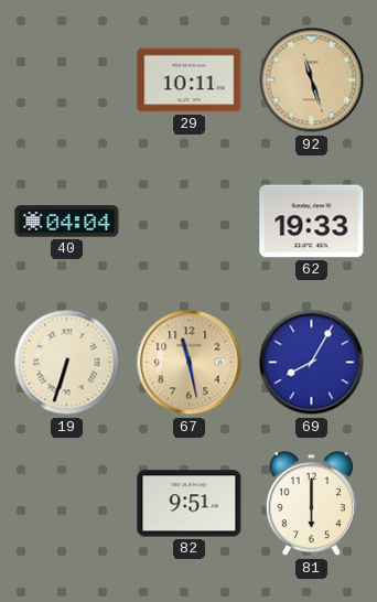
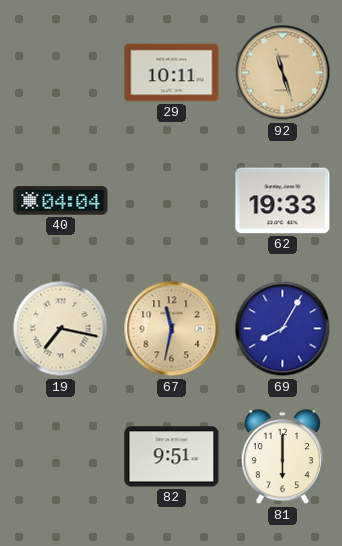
19: 6:33 -> 7:17
67: 11:28 -> 11:32
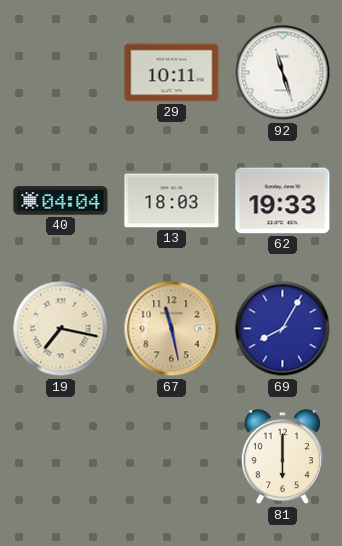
92 dial: champagne -> white
13: none -> 18:03
67: 11:32 -> 11:28
82: 9:51 -> none
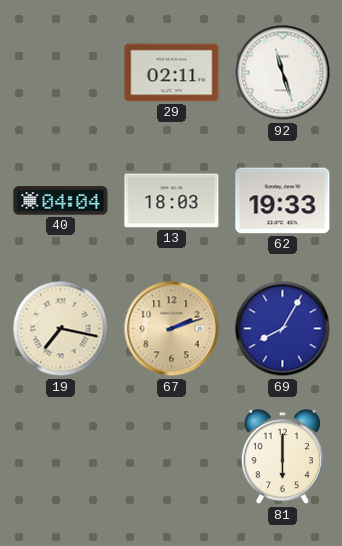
29: 10:11 -> 02:11
67: 11:28 -> 2:12
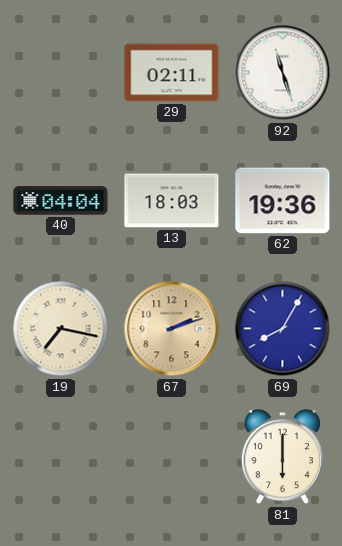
62: 19:33 -> 19:36
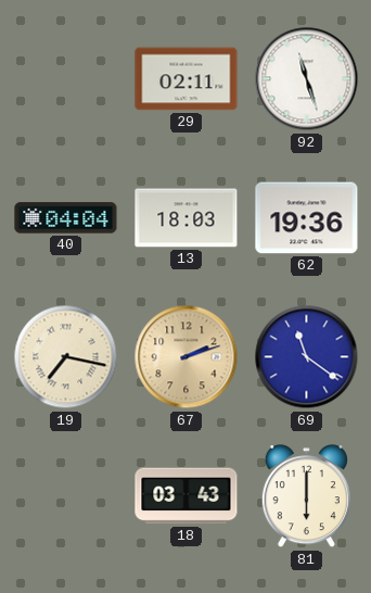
69: 8:05 -> 11:21
18: none -> 03:43
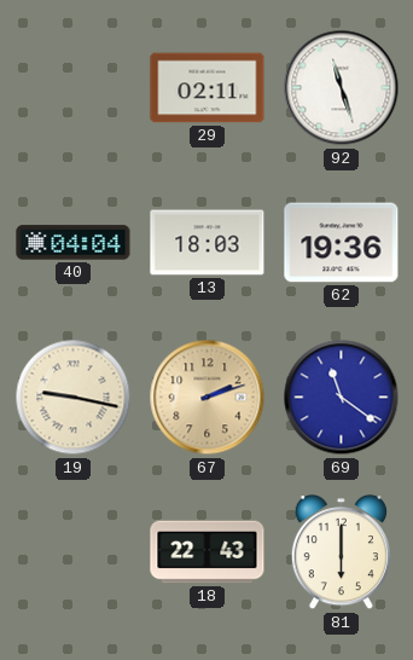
19: 7:17 -> 9:17
18: 03:43 -> 22:43
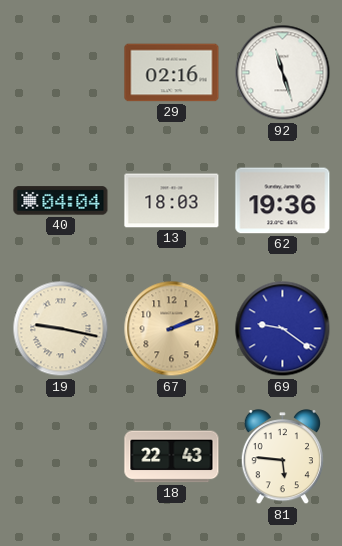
29: 02:11 -> 02:16
69: 11:21 -> 9:21
81: 6:00 -> 5:46
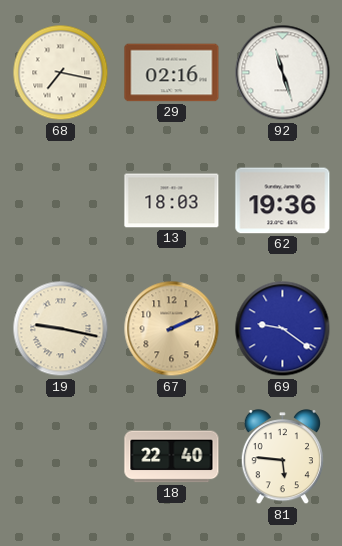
68: none -> 7:17
40: 04:04 -> none
67: 2:12 -> 2:11
18: 22:43 -> 22:40
